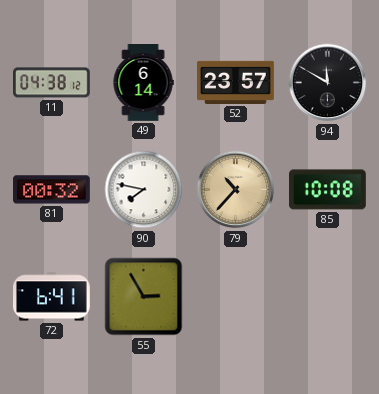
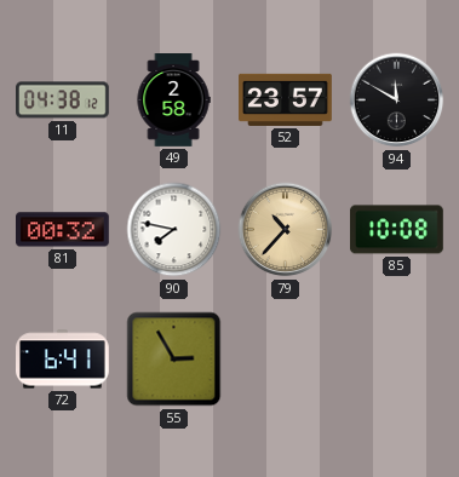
49: 6:14 -> 2:58
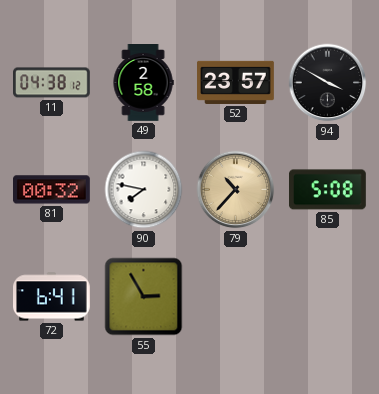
94: 11:50 -> 3:50
85: 10:08 -> 5:08
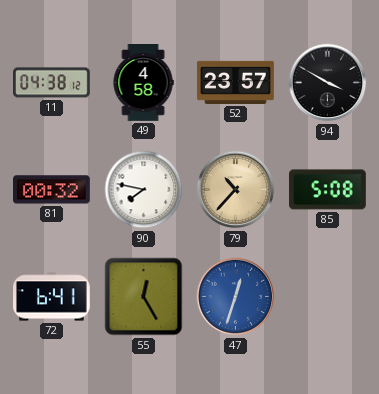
49: 2:58 -> 4:58
55: 2:55 -> 12:25
47: none -> 12:33
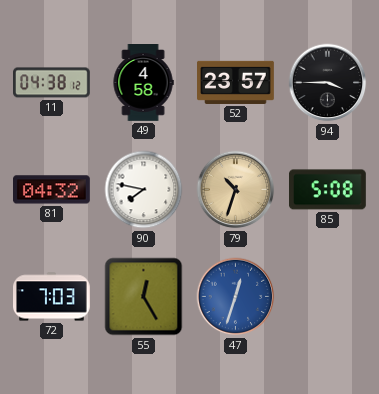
94: 3:50 -> 3:45
81: 00:32 -> 04:32
79: 10:37 -> 10:33
72: 6:41 -> 7:03
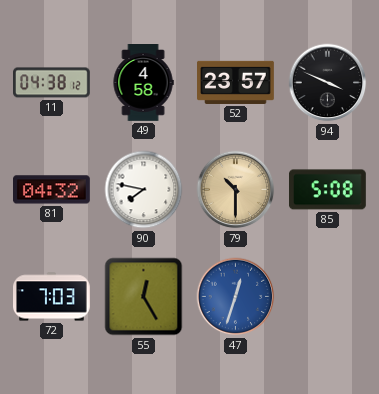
94: 3:45 -> 3:49
79: 10:33 -> 10:30
